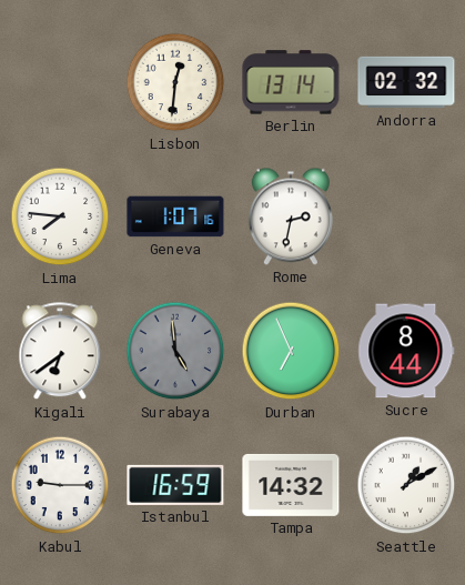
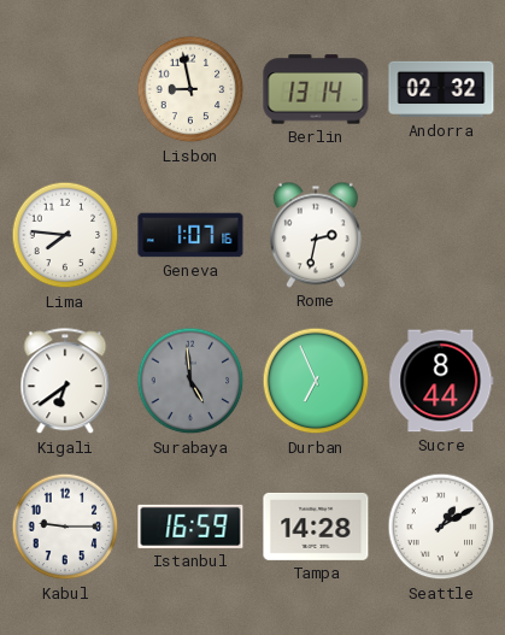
Lisbon: 12:31 -> 8:58
Tampa: 14:32 -> 14:28
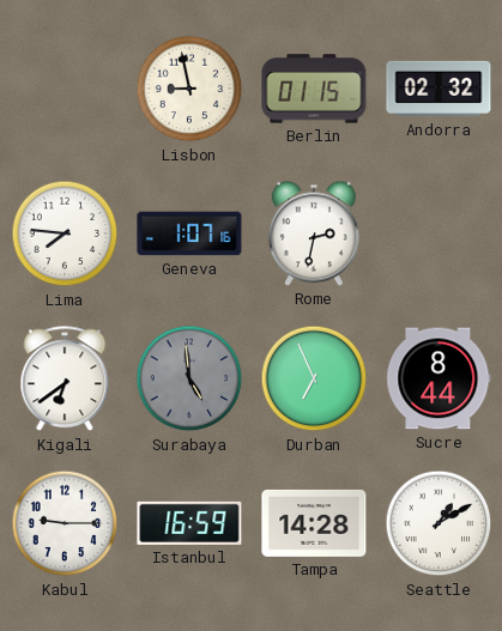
Berlin: 13:14 -> 01:15
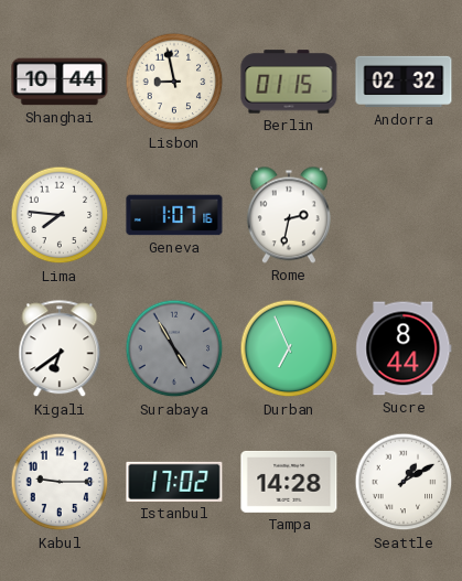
Shanghai: none -> 10:44
Surabaya: 4:59 -> 4:55
Istanbul: 16:59 -> 17:02
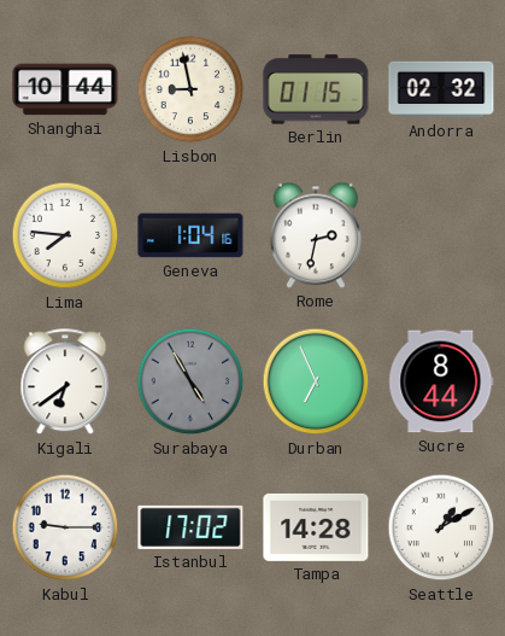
Geneva: 1:07 -> 1:04
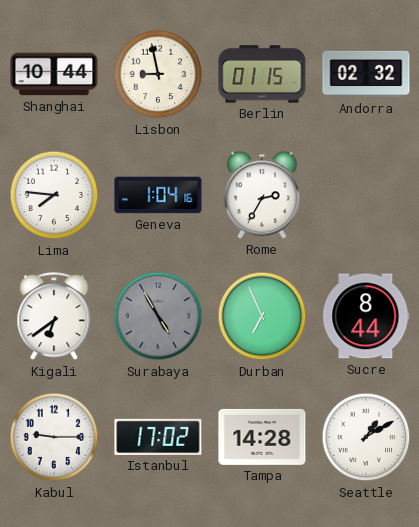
Rome: 2:32 -> 2:35
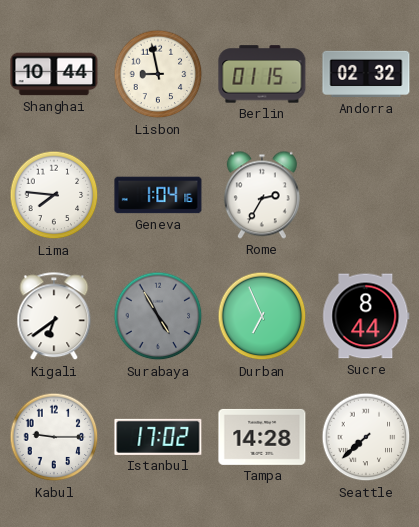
Seattle: 1:10 -> 7:38
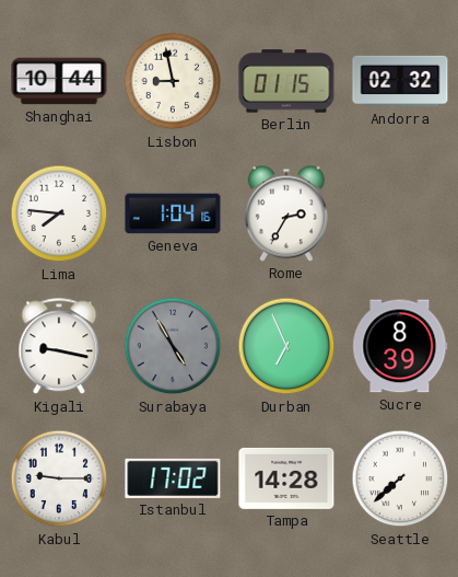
Kigali: 6:39 -> 9:17
Sucre: 8:44 -> 8:39
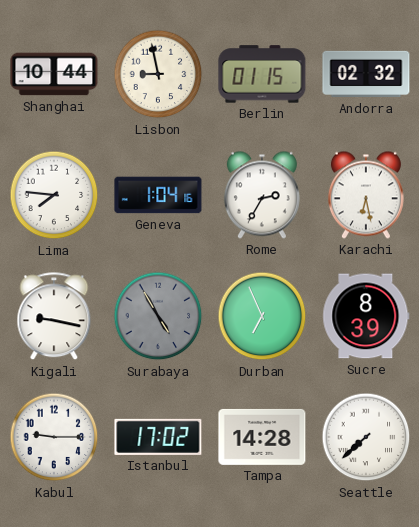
Karachi: none -> 6:28
